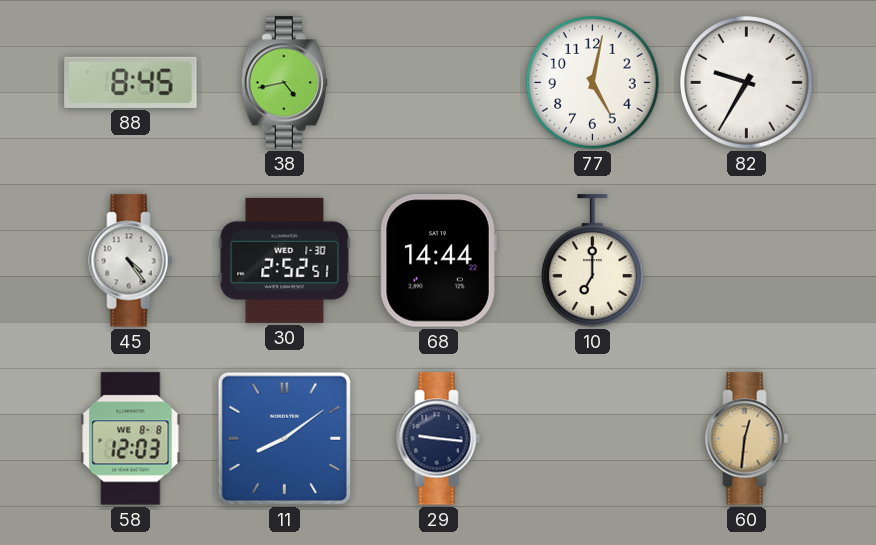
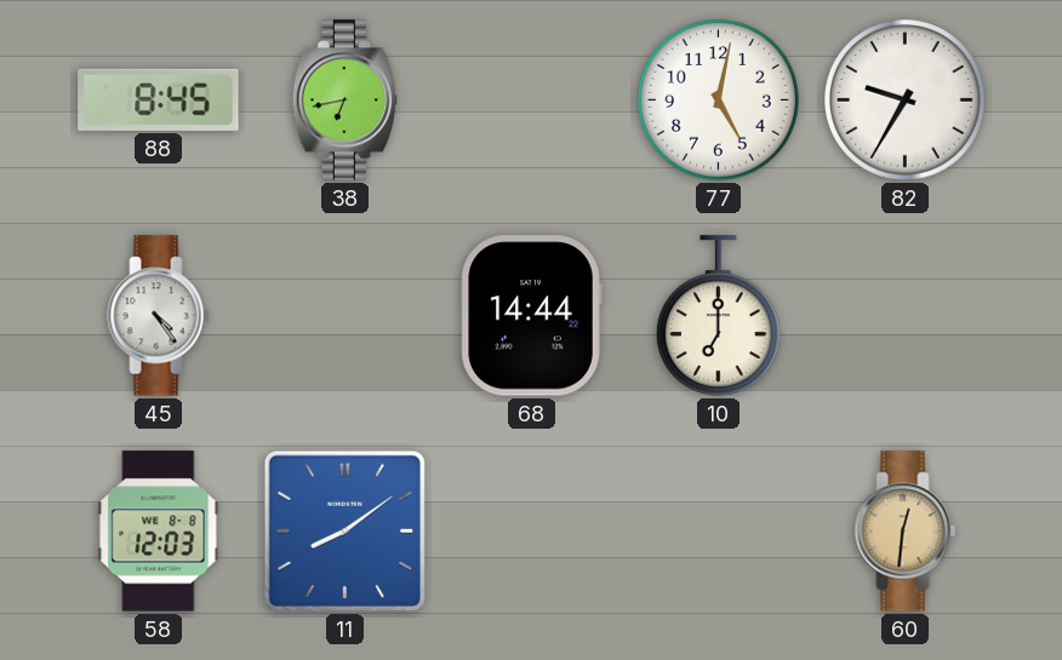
38: 4:43 -> 6:43
30: 2:52 -> none
29: 9:16 -> none
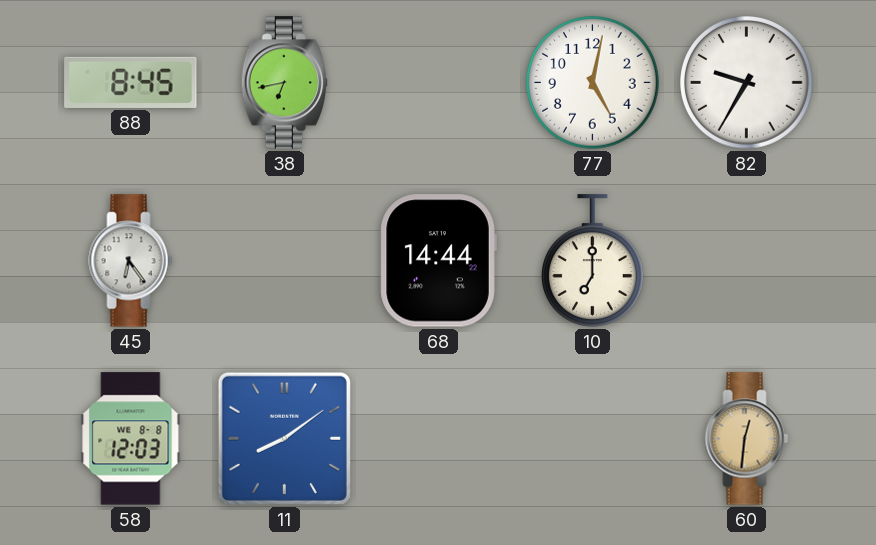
45: 4:24 -> 6:24
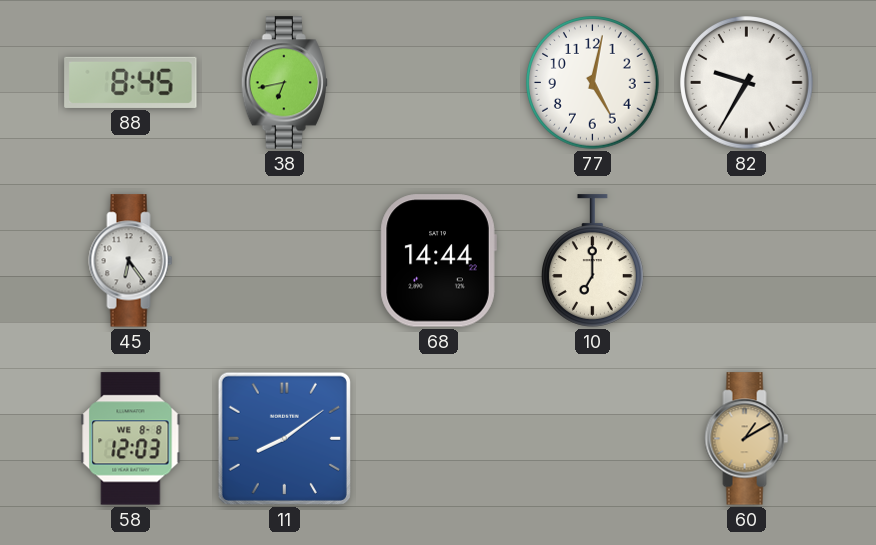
60: 12:31 -> 1:10
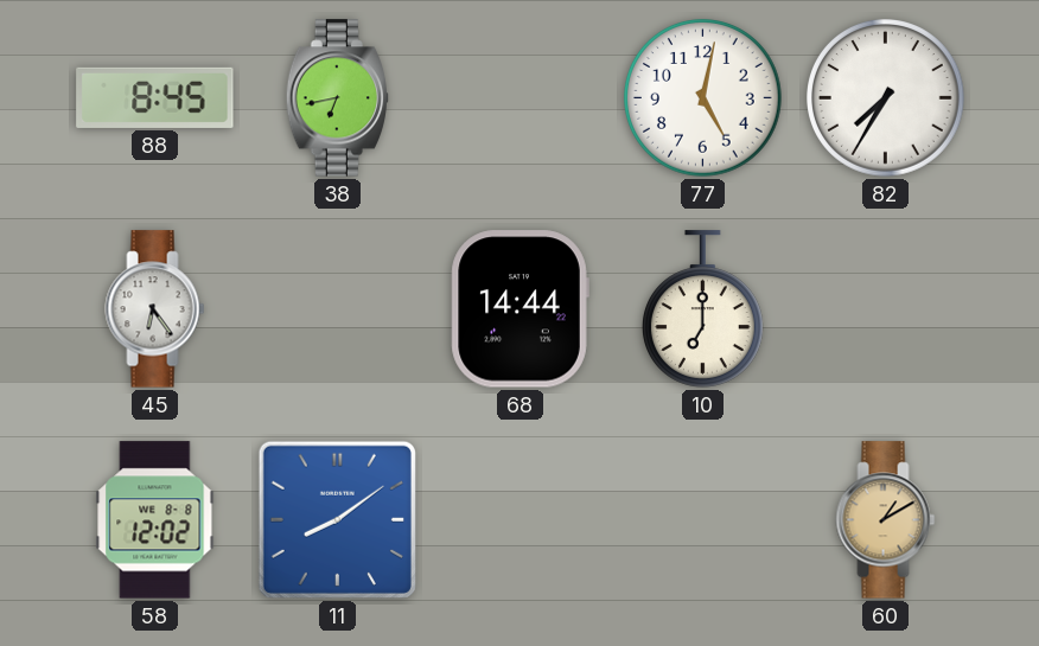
82: 9:35 -> 7:35
58: 12:03 -> 12:02
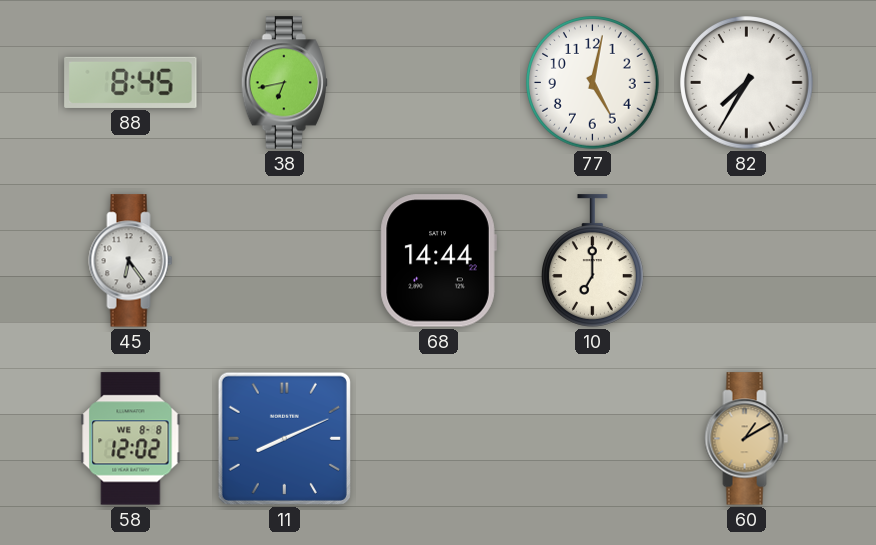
11: 8:09 -> 8:11
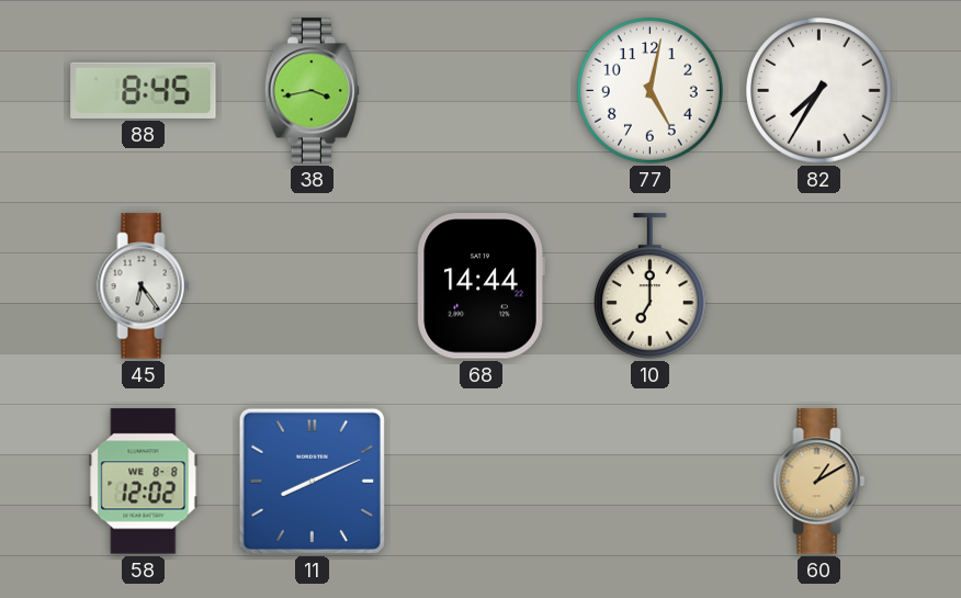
38: 6:43 -> 3:43
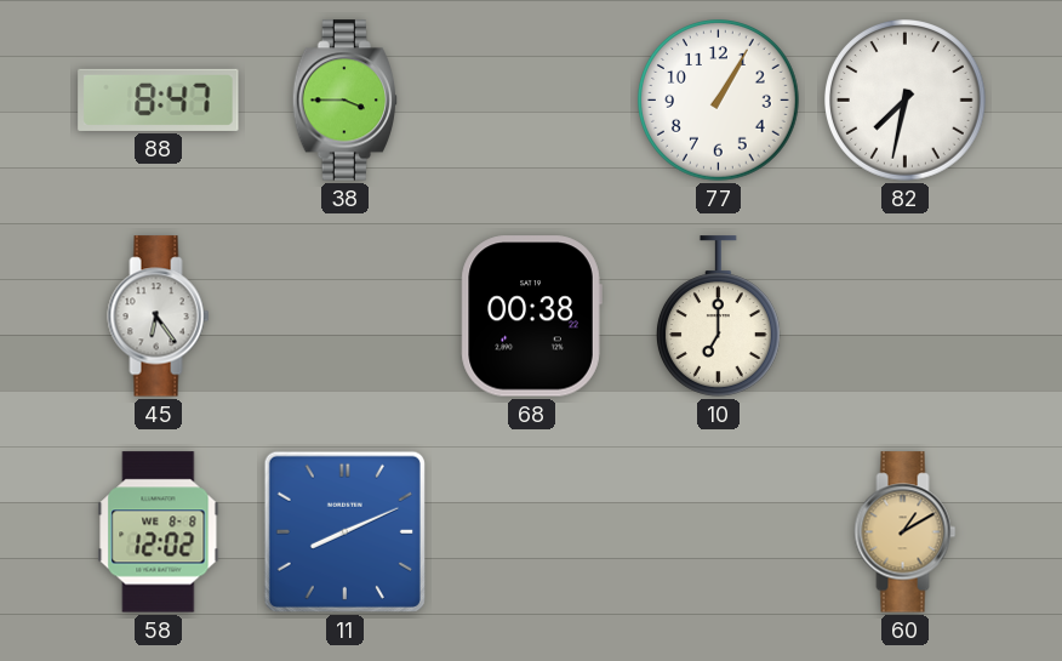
88: 8:45 -> 8:47
38: 3:43 -> 3:45
77: 5:02 -> 1:05
82: 7:35 -> 7:32
68: 14:44 -> 00:38
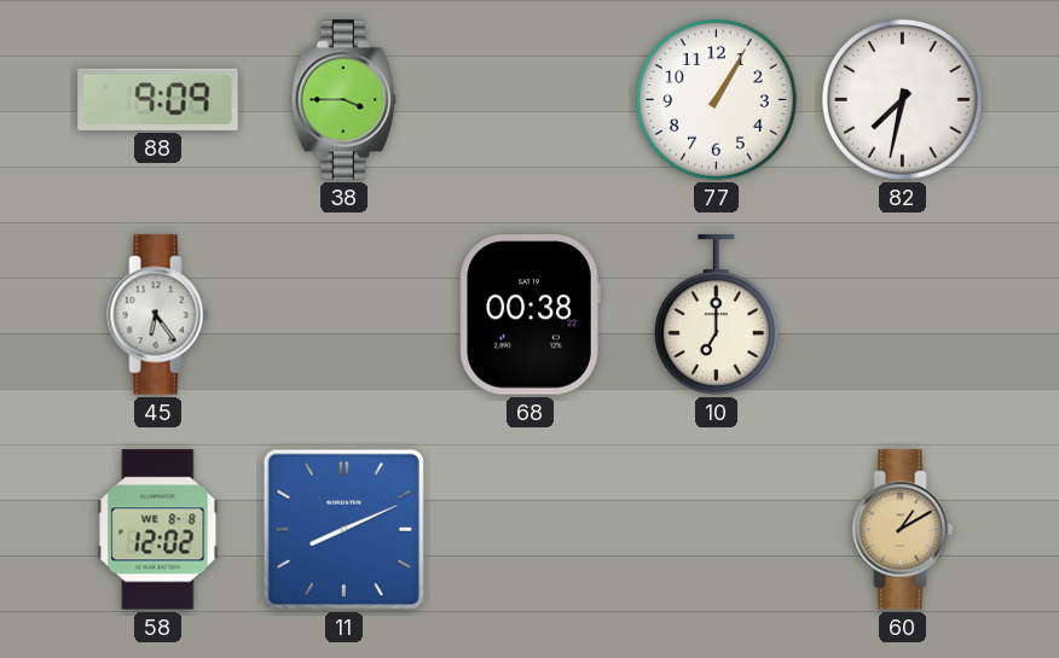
88: 8:47 -> 9:09
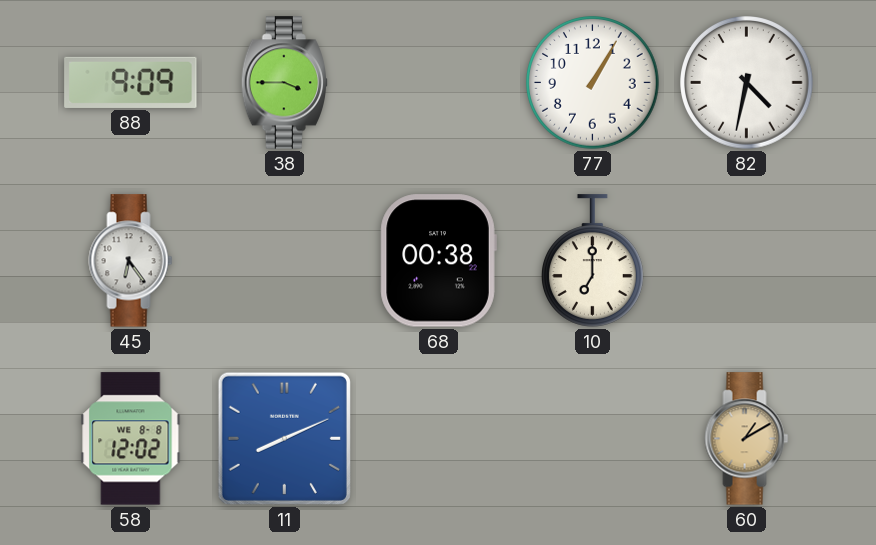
82: 7:32 -> 4:32
